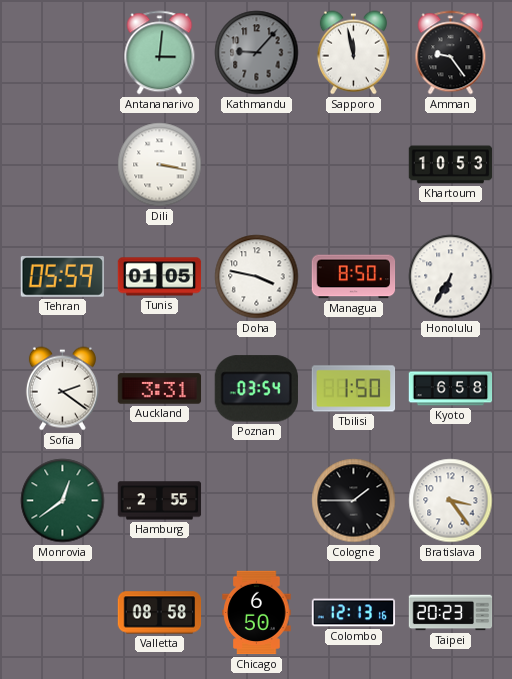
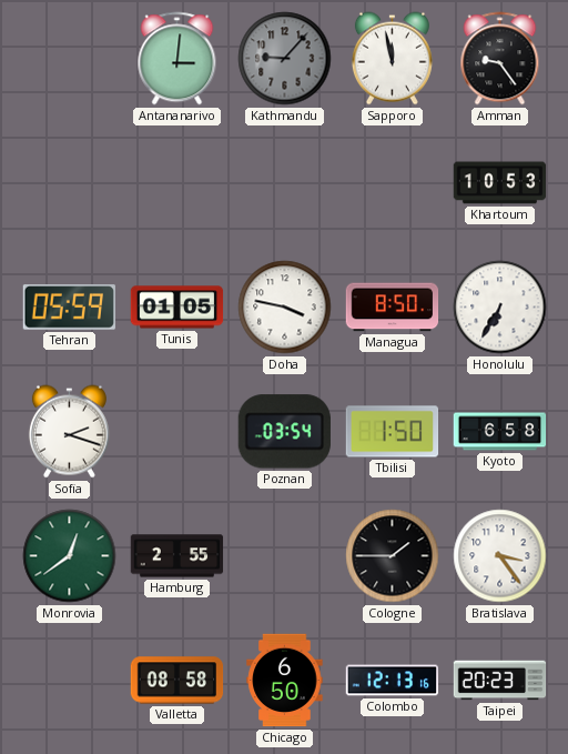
Dili: 3:17 -> none
Sofia: 2:21 -> 2:18
Auckland: 3:31 -> none
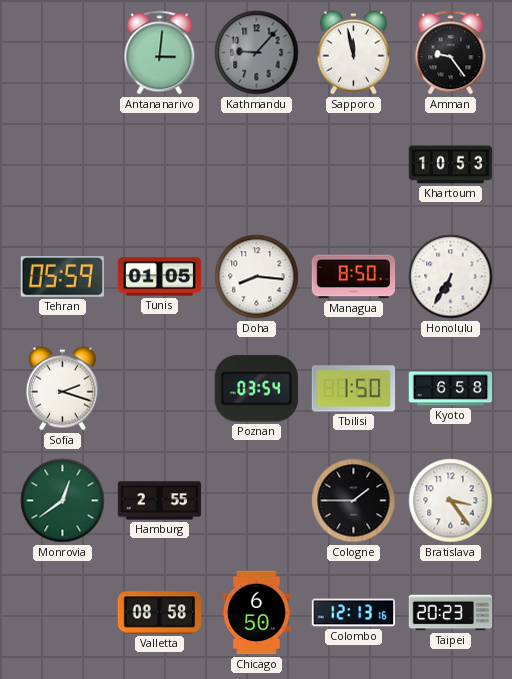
Doha: 3:47 -> 8:16
